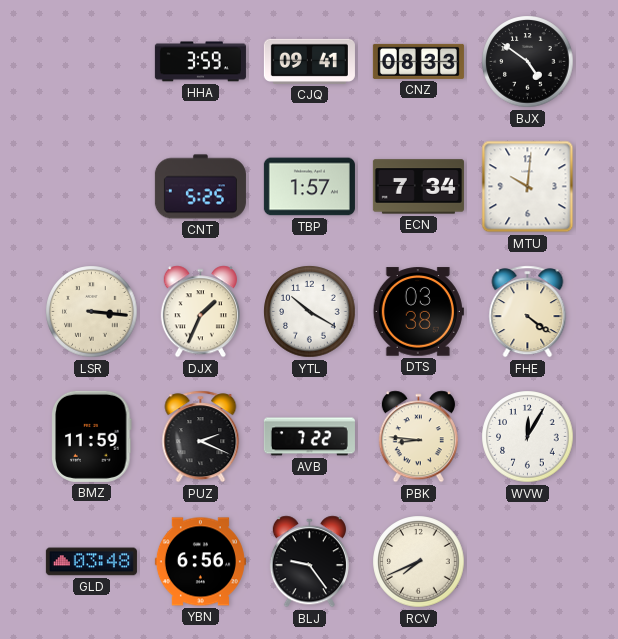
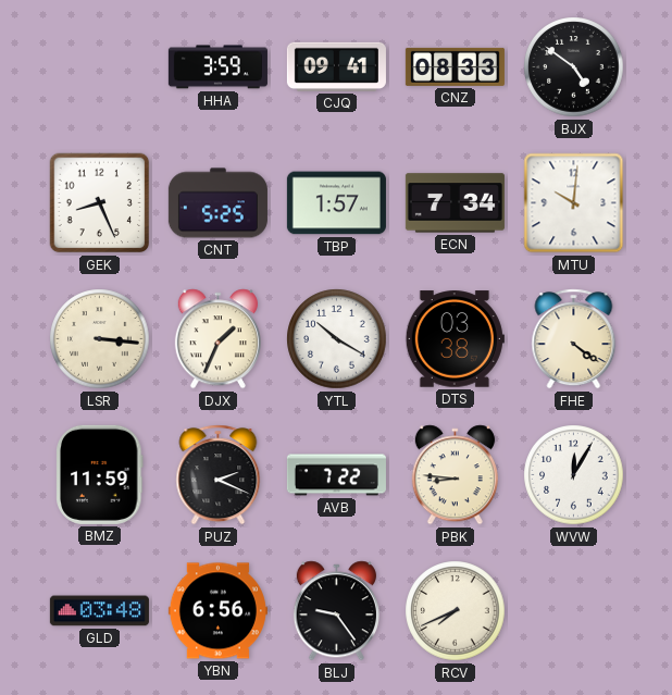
GEK: none -> 8:26
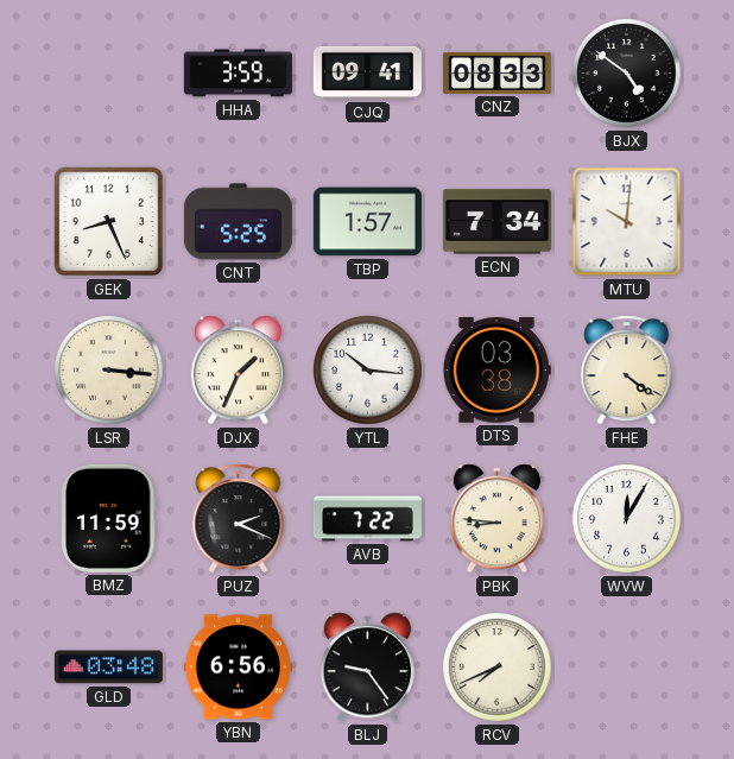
YTL: 10:20 -> 10:16
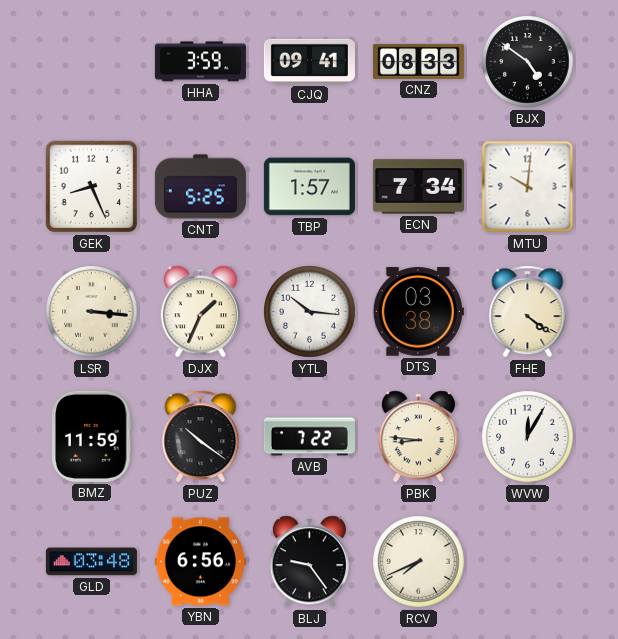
PUZ: 2:19 -> 10:21
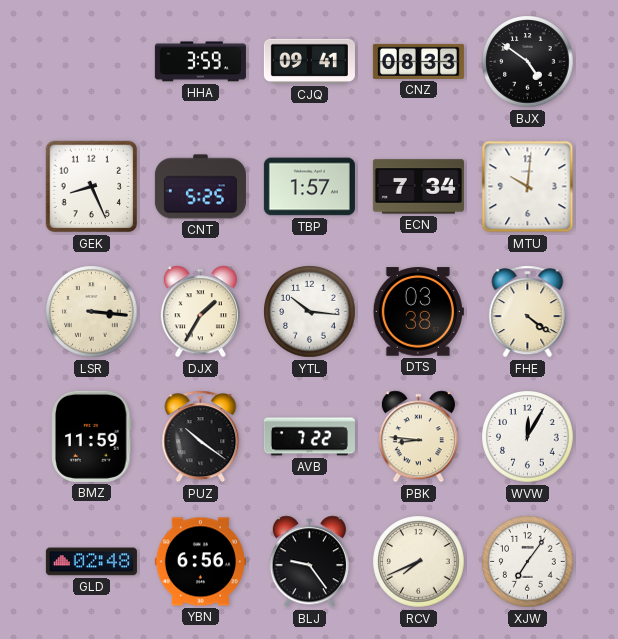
DJX: 1:34 -> 1:35
GLD: 03:48 -> 02:48
XJW: none -> 7:06
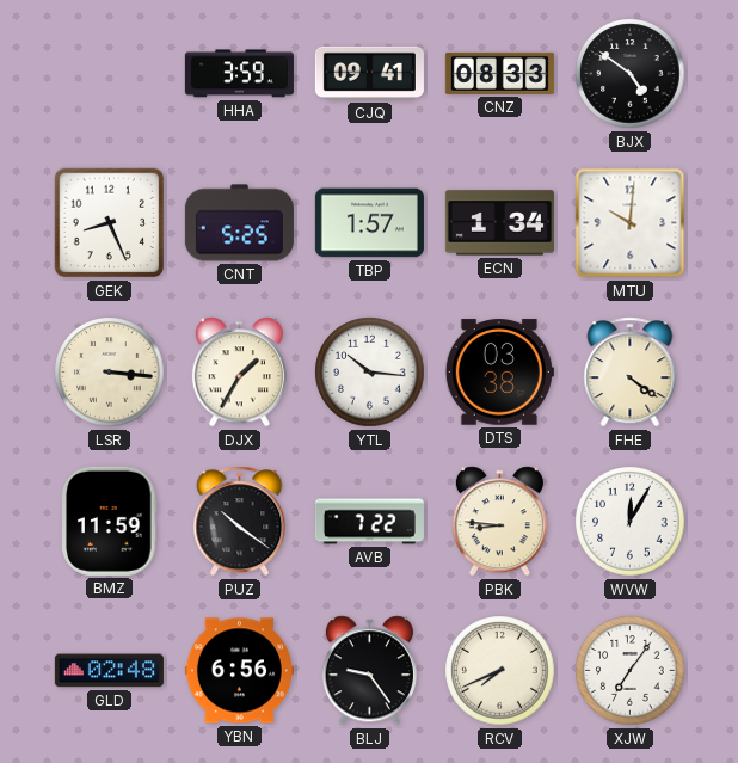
ECN: 7:34 -> 1:34
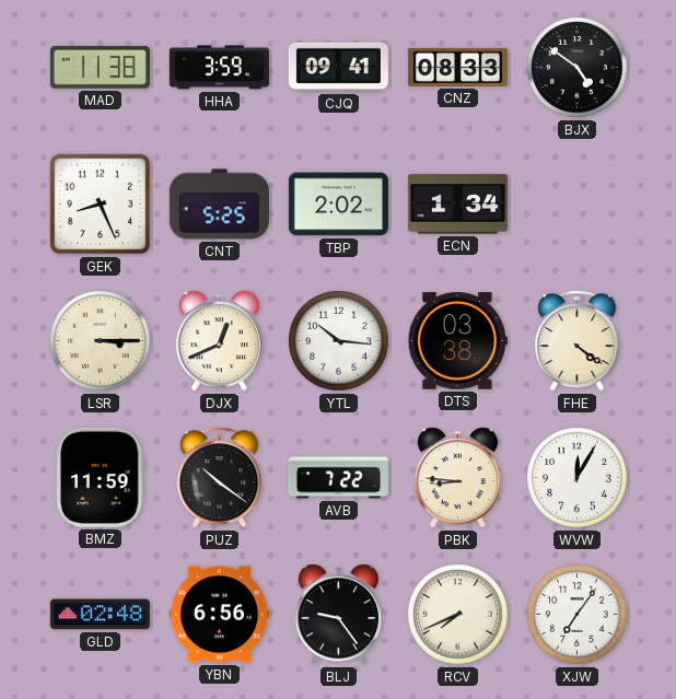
MAD: none -> 11:38
TBP: 1:57 -> 2:02
MTU: 10:01 -> none
LSR: 3:16 -> 3:15
DJX: 1:35 -> 12:41
